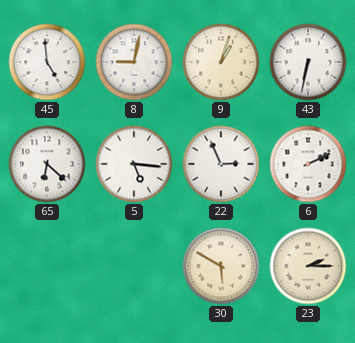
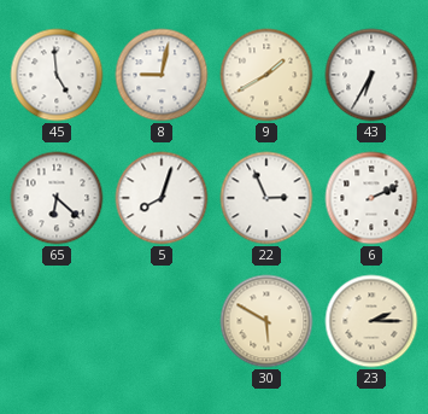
9: 1:03 -> 1:40
43: 6:32 -> 6:35
5: 5:16 -> 8:03
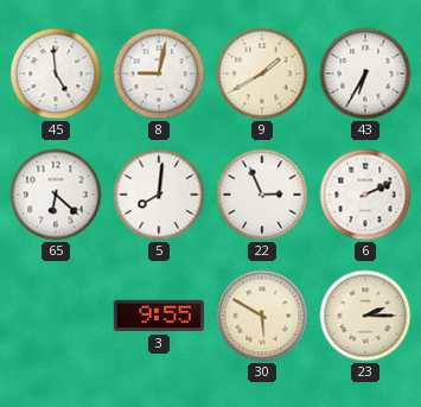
5: 8:03 -> 8:01
3: none -> 9:55
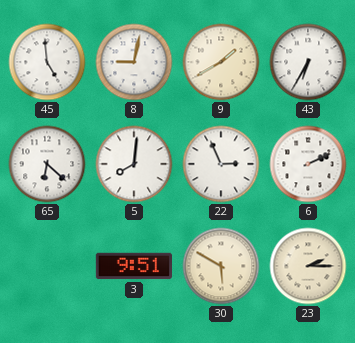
3: 9:55 -> 9:51
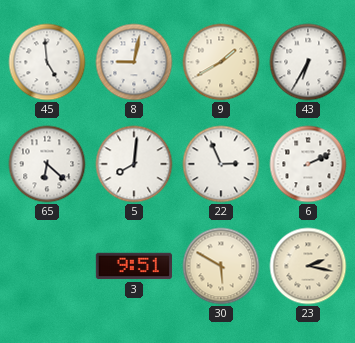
23: 2:15 -> 2:17
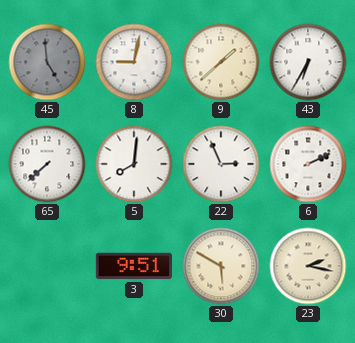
45 dial: white -> grey
9: 1:40 -> 1:38
65: 6:22 -> 7:38
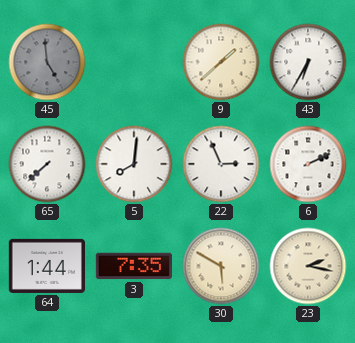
8: 9:02 -> none
64: none -> 1:44
3: 9:51 -> 7:35
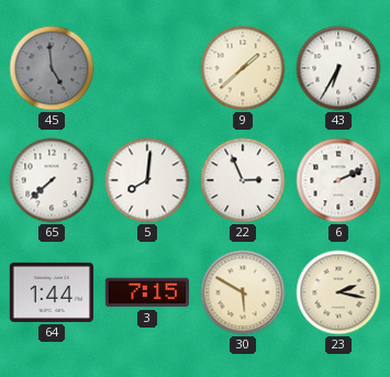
3: 7:35 -> 7:15
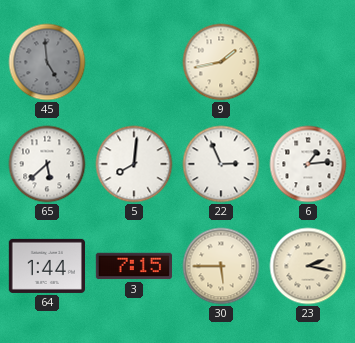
9: 1:38 -> 1:43
43: 6:35 -> none
65: 7:38 -> 5:38
6: 2:11 -> 1:14
30: 5:50 -> 5:45
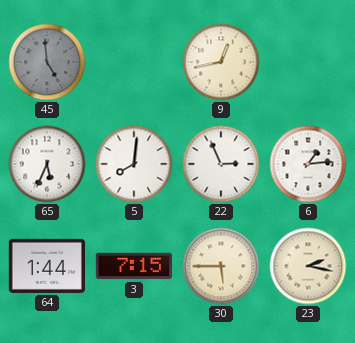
9: 1:43 -> 12:43
65: 5:38 -> 5:34
